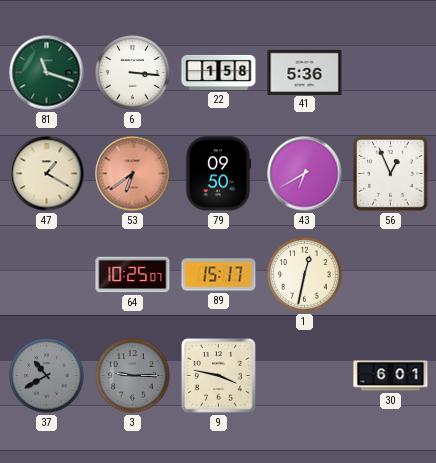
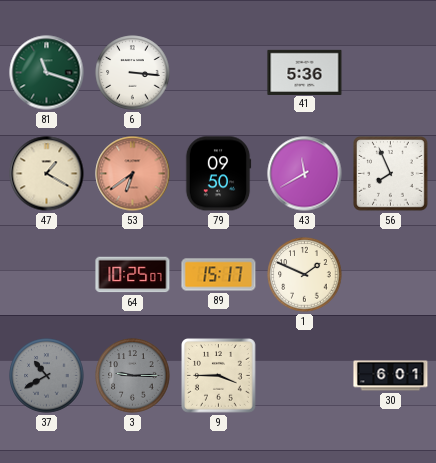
22: 1:58 -> none
43: 6:40 -> 11:40
56: 12:56 -> 7:56
1: 12:32 -> 1:49
9: 3:47 -> 3:45
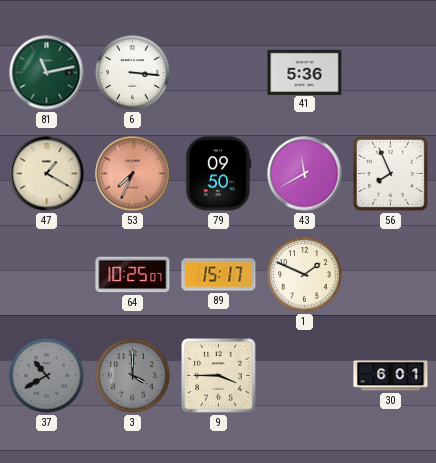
81: 11:18 -> 11:13
53: 6:39 -> 7:34
3: 9:15 -> 4:00
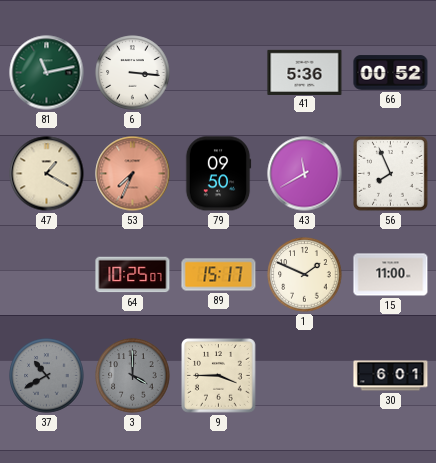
66: none -> 00:52
15: none -> 11:00
